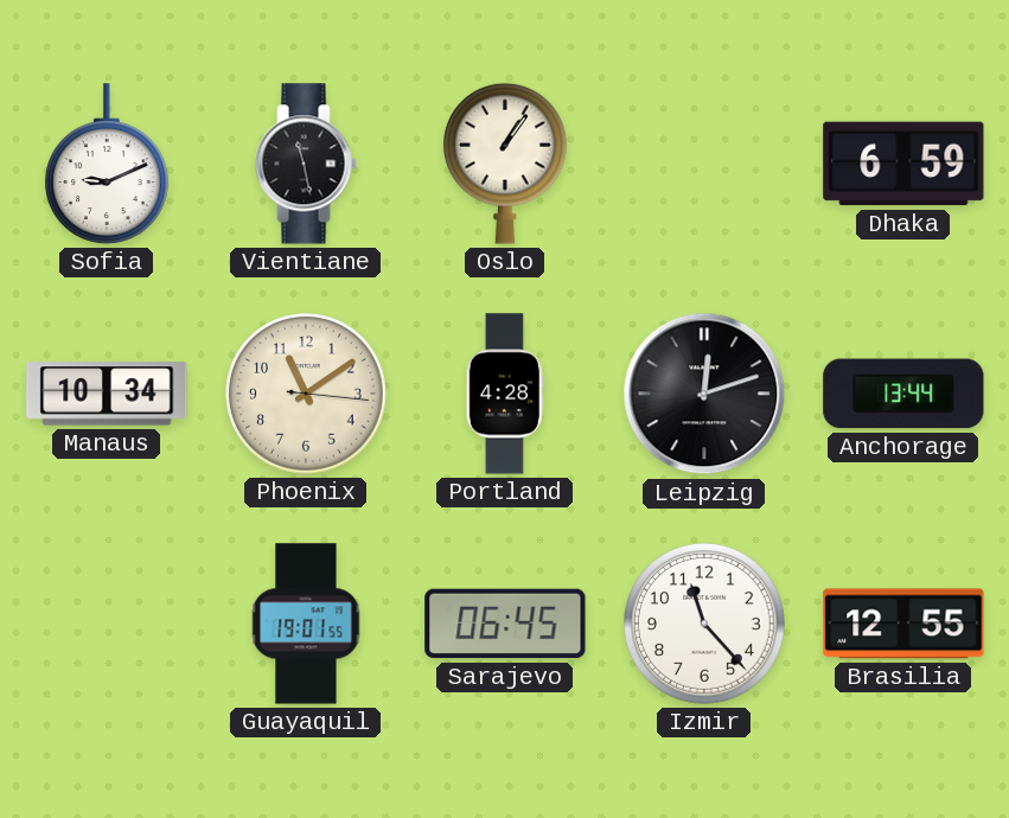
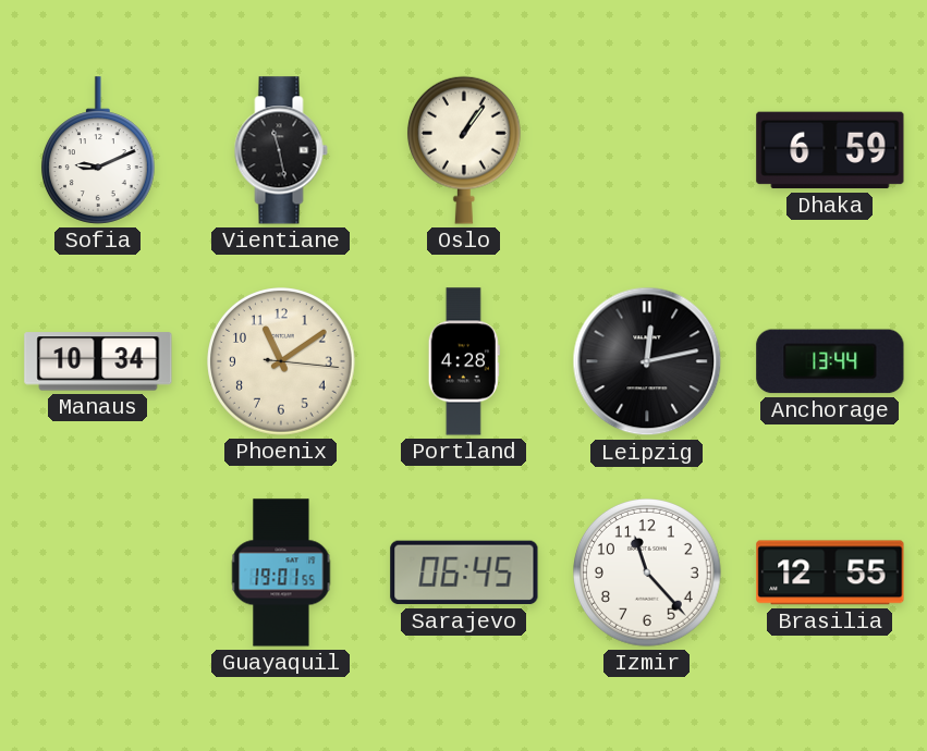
Leipzig: 12:12 -> 12:13
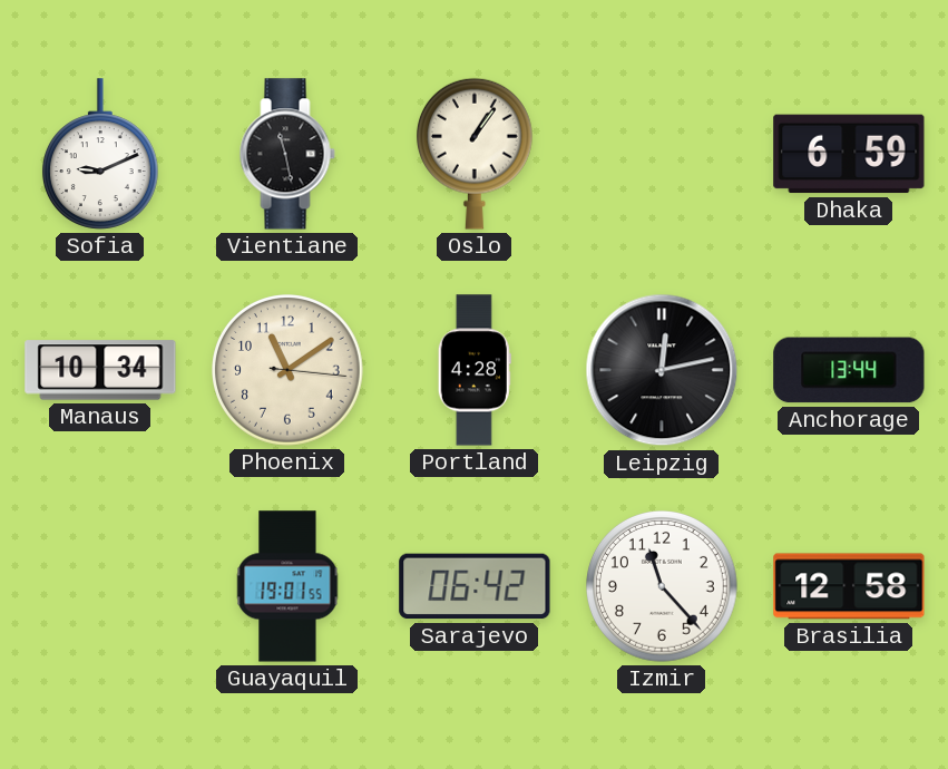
Sarajevo: 06:45 -> 06:42
Brasilia: 12:55 -> 12:58
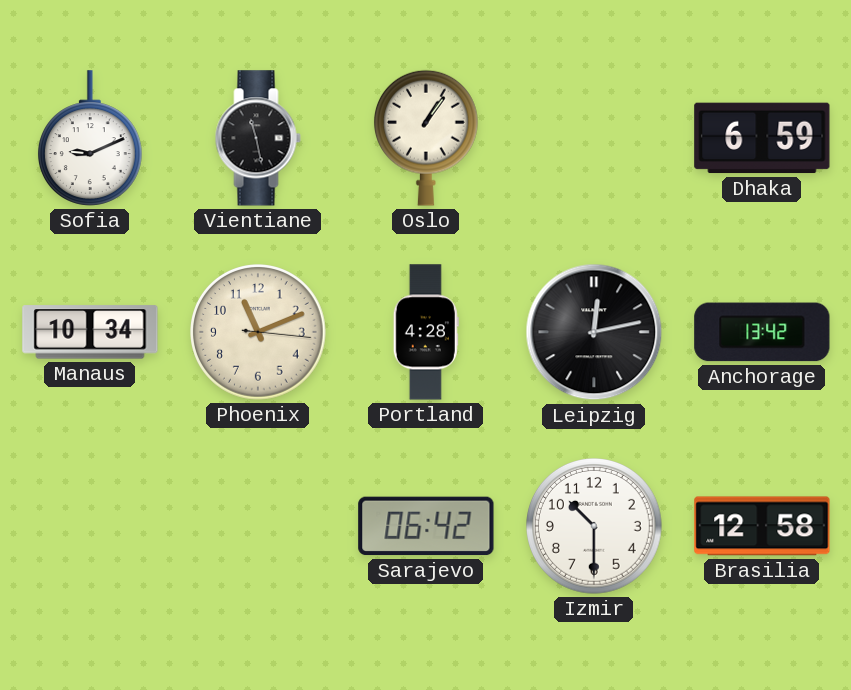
Phoenix: 11:09 -> 11:11
Anchorage: 13:44 -> 13:42
Guayaquil: 19:01 -> none
Izmir: 11:23 -> 10:30
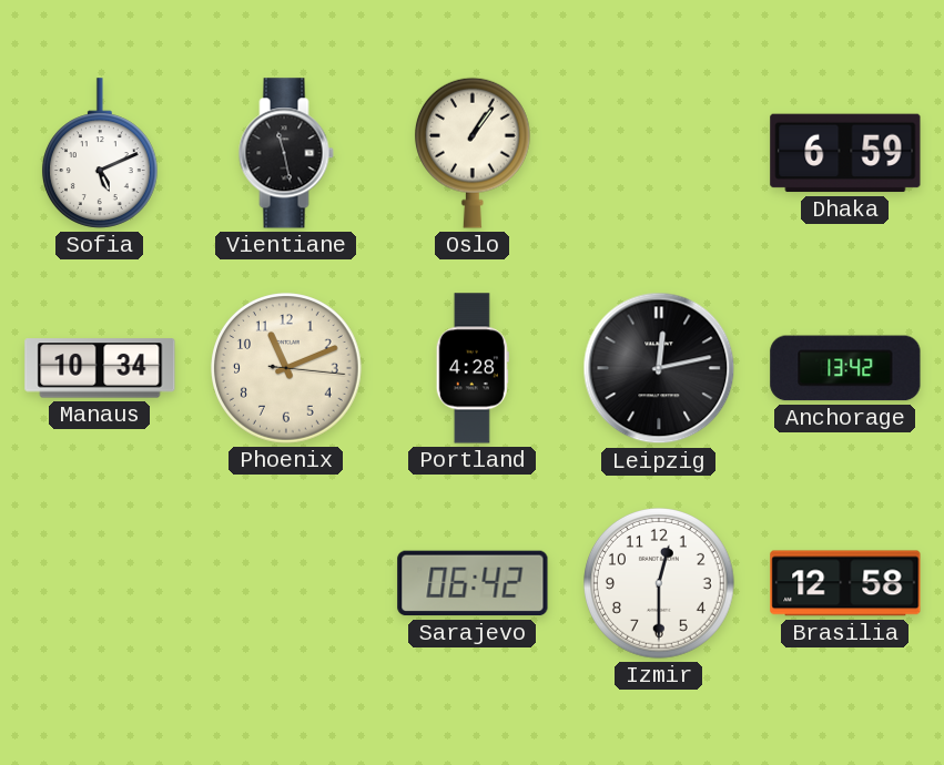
Sofia: 9:11 -> 5:11
Izmir: 10:30 -> 12:30
